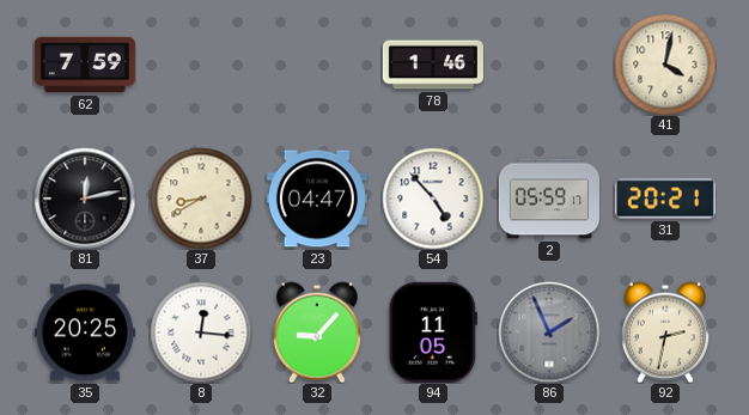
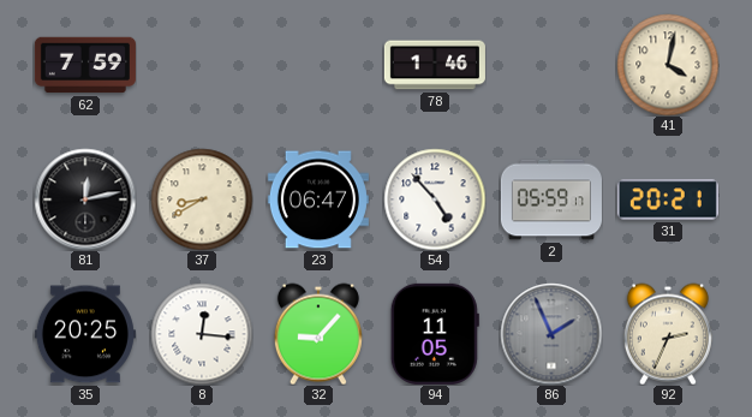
23: 04:47 -> 06:47
92: 2:32 -> 2:34
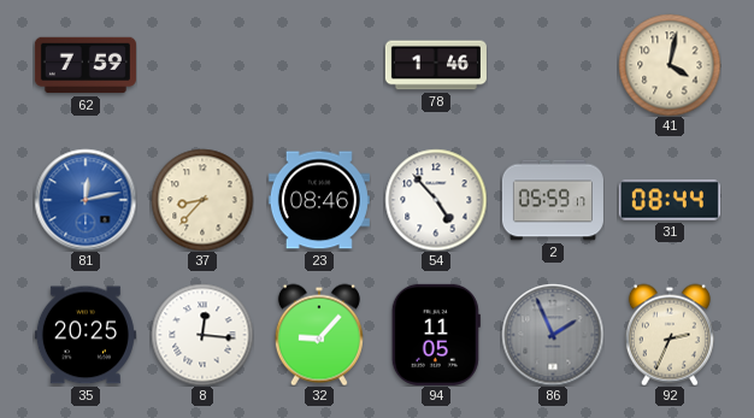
81 dial: black -> blue
37: 8:40 -> 8:37
23: 06:47 -> 08:46
31: 20:21 -> 08:44
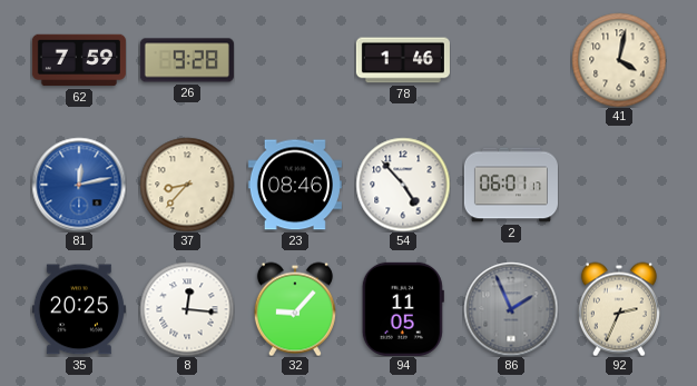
26: none -> 9:28
2: 05:59 -> 06:01
31: 08:44 -> none
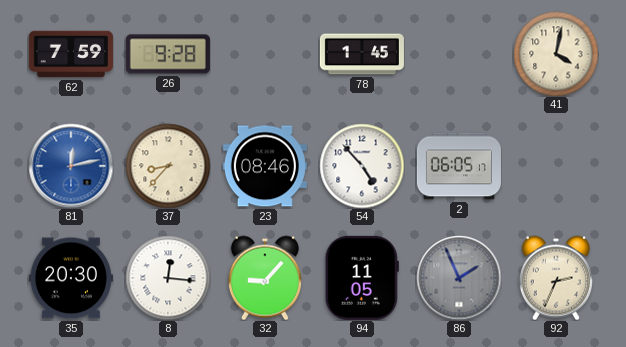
78: 1:46 -> 1:45
2: 06:01 -> 06:05
35: 20:25 -> 20:30
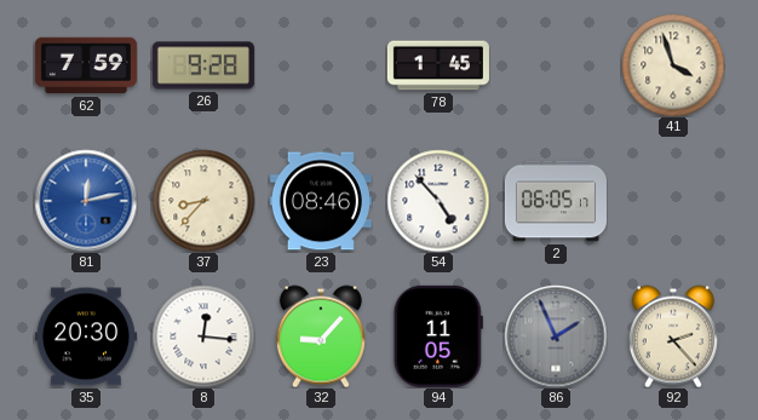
41: 4:02 -> 3:57
92: 2:34 -> 2:23
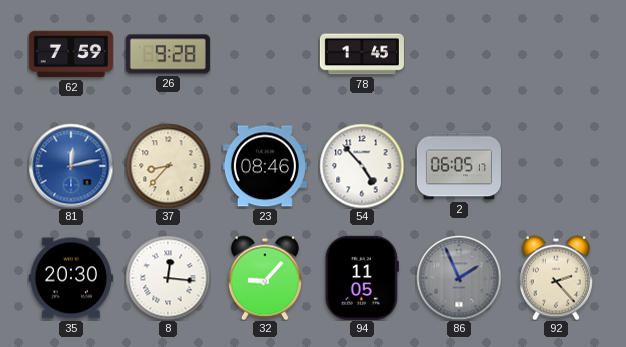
41: 3:57 -> none
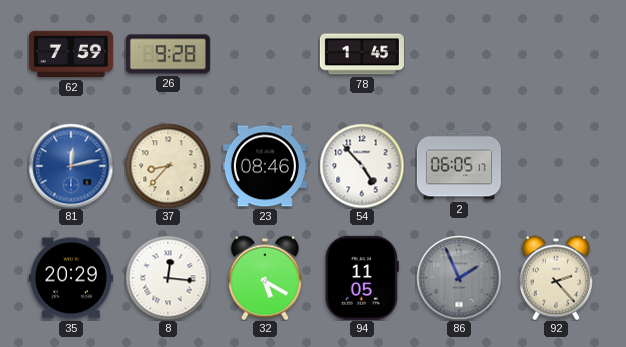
35: 20:30 -> 20:29
32: 9:07 -> 5:20
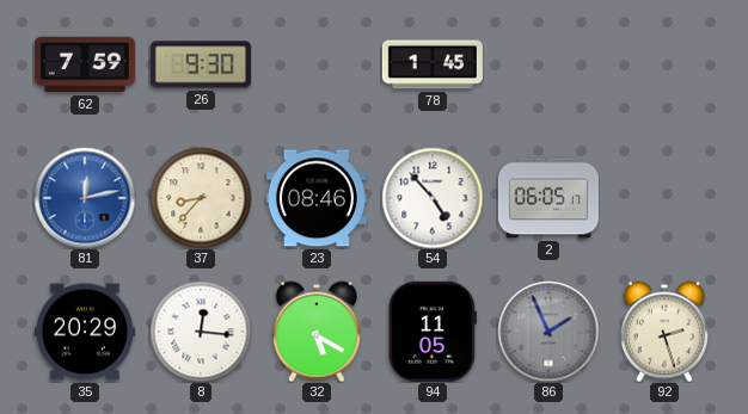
26: 9:28 -> 9:30
92: 2:23 -> 2:27
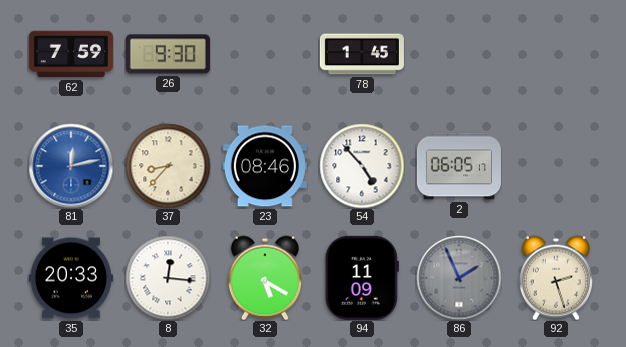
35: 20:29 -> 20:33
94: 11:05 -> 11:09
